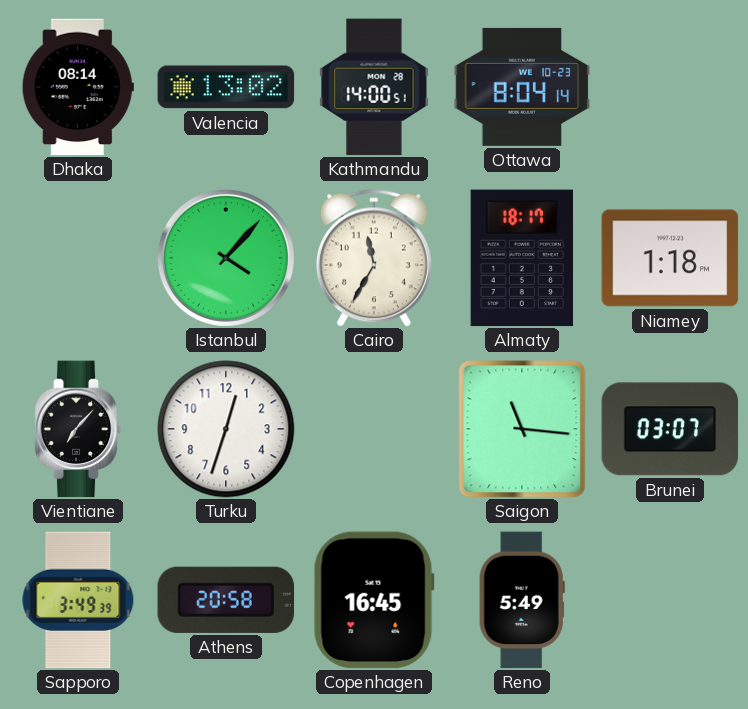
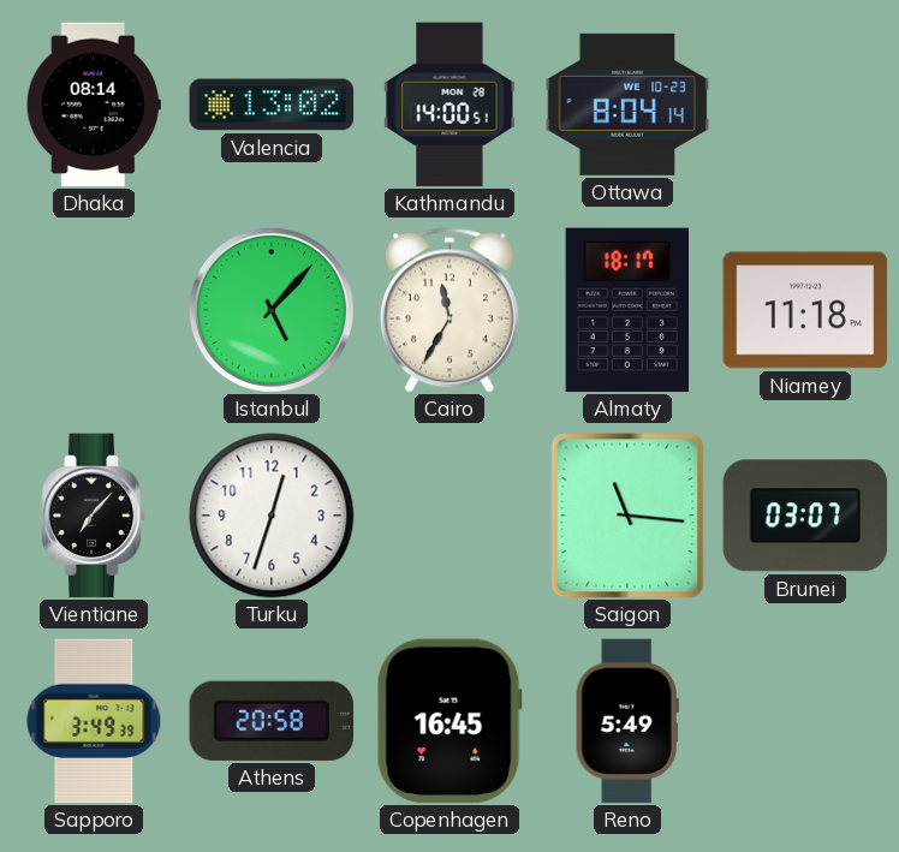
Istanbul: 4:07 -> 5:07
Niamey: 1:18 -> 11:18
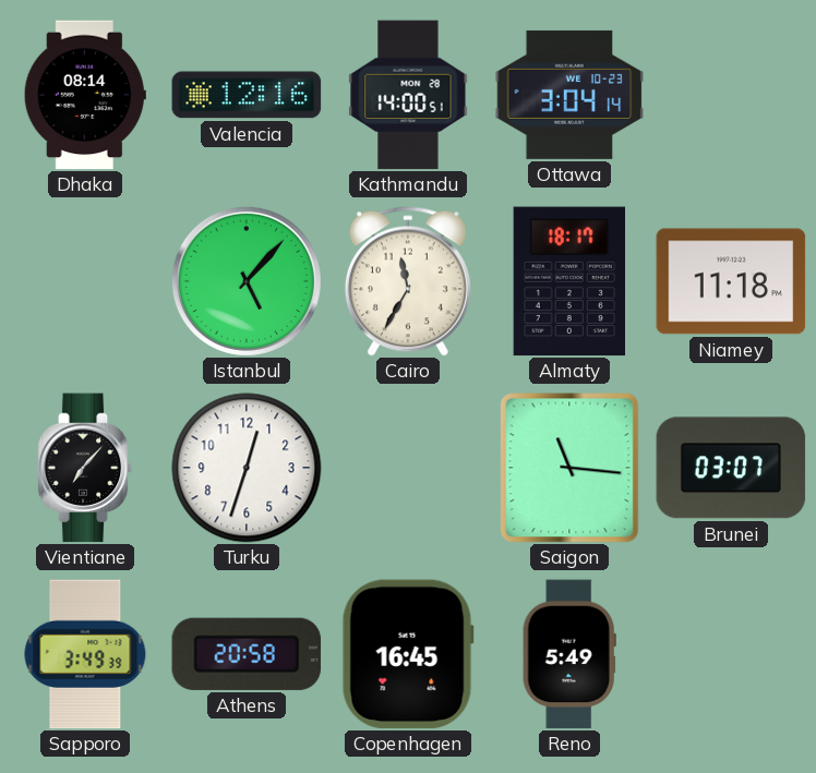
Valencia: 13:02 -> 12:16
Ottawa: 8:04 -> 3:04
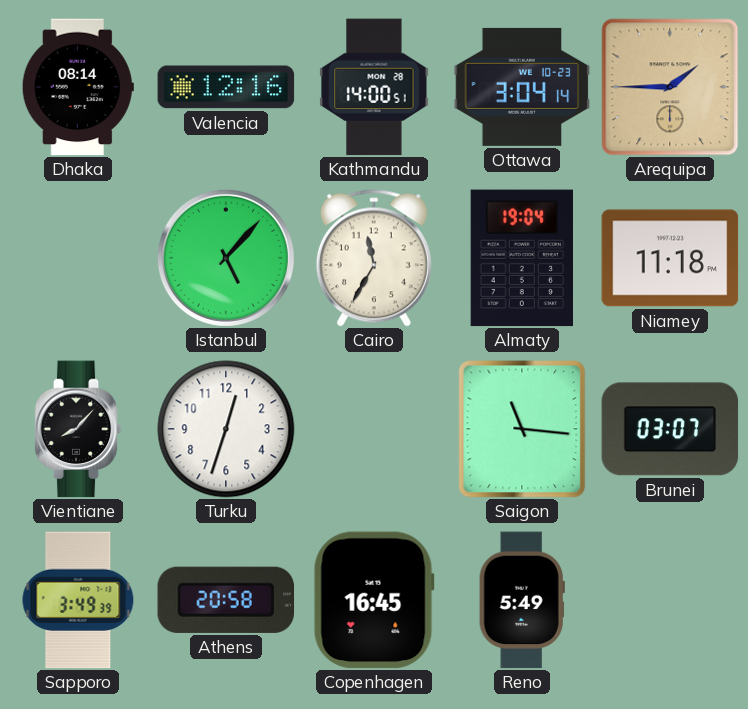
Arequipa: none -> 1:45
Almaty: 18:17 -> 19:04
Vientiane: 7:07 -> 8:07
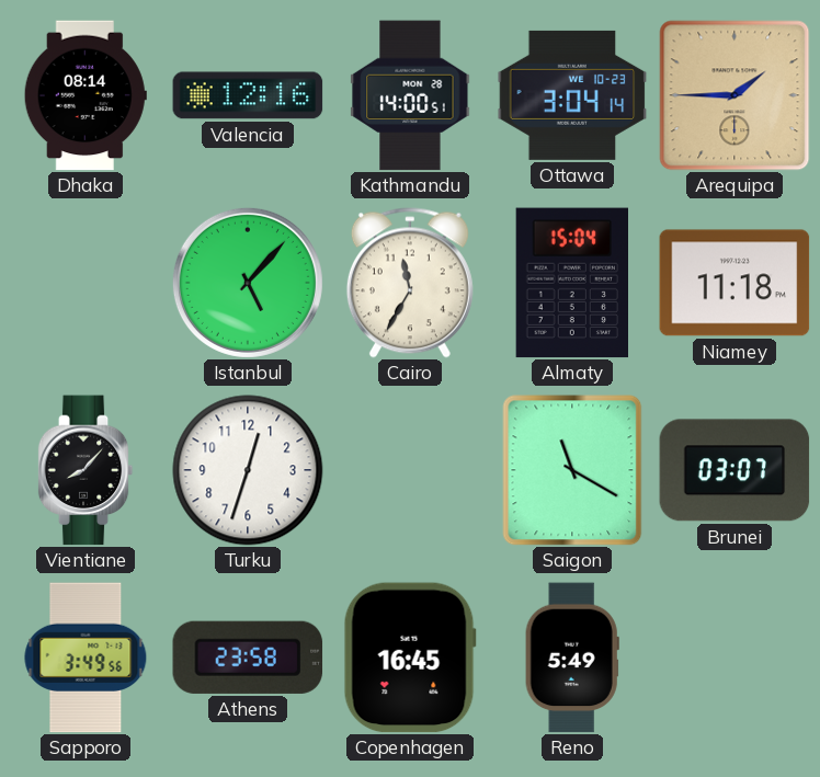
Almaty: 19:04 -> 15:04
Saigon: 11:16 -> 11:20
Sapporo: 3:49:39 -> 3:49:56
Athens: 20:58 -> 23:58
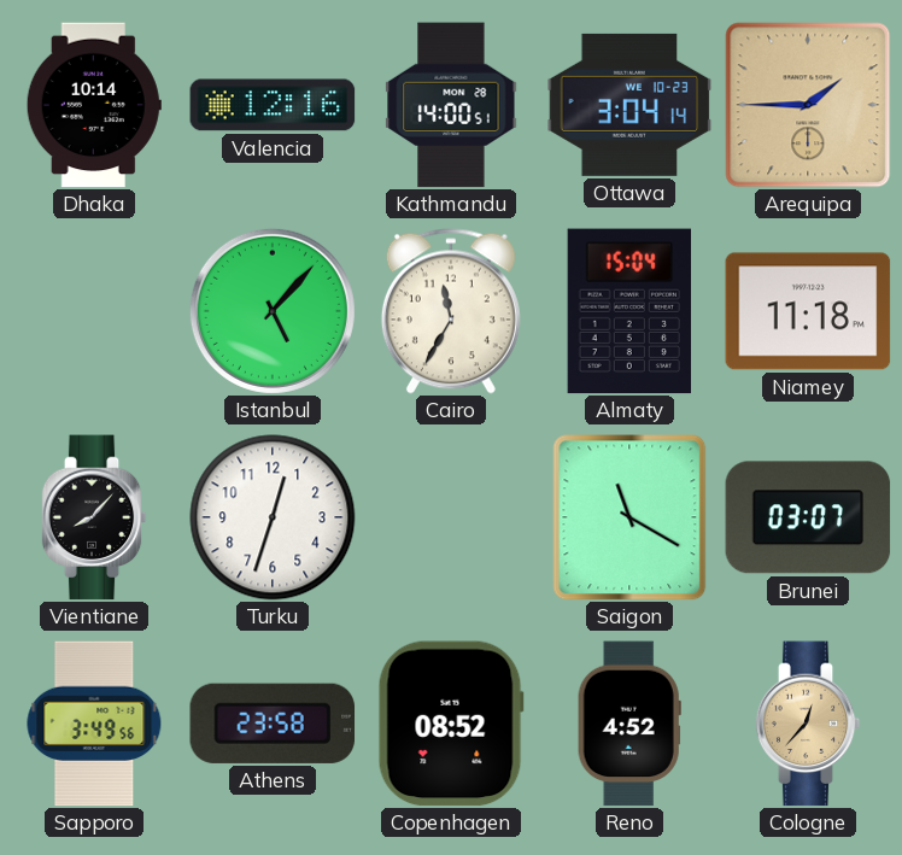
Dhaka: 08:14 -> 10:14
Copenhagen: 16:45 -> 08:52
Reno: 5:49 -> 4:52
Cologne: none -> 12:37
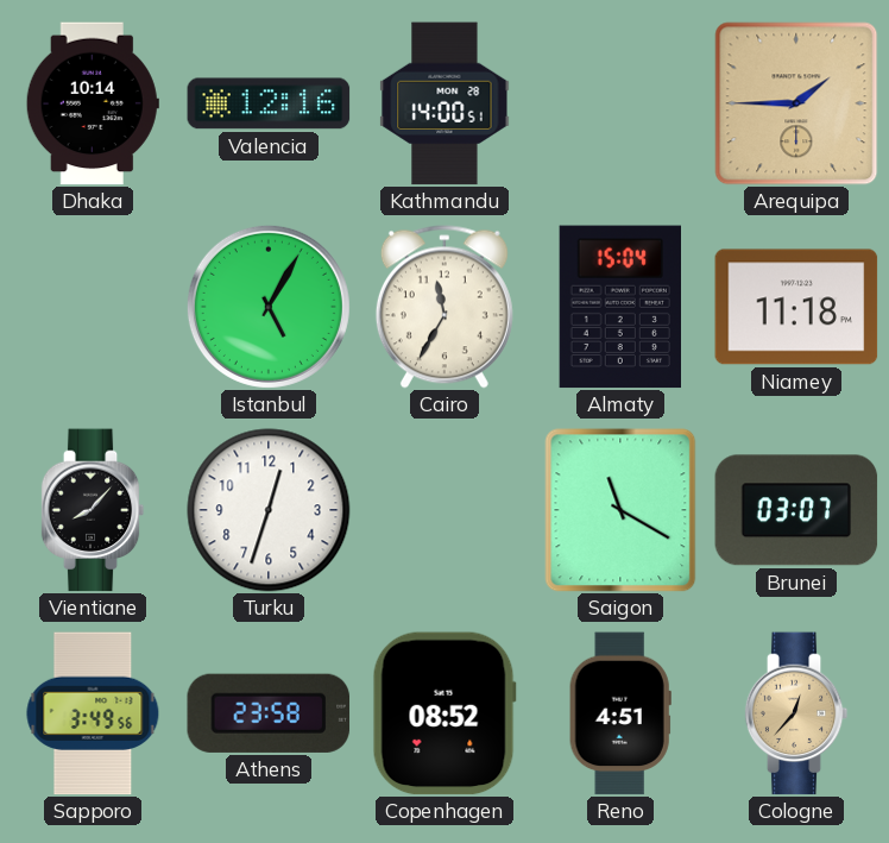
Ottawa: 3:04 -> none
Istanbul: 5:07 -> 5:05
Reno: 4:52 -> 4:51
